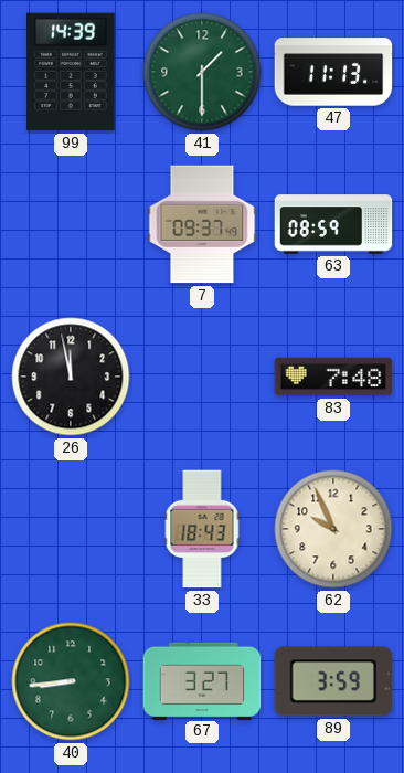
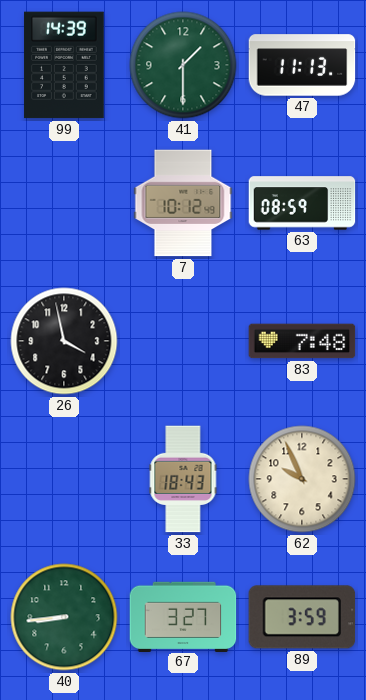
7: 09:37 -> 10:12
26: 11:58 -> 3:58
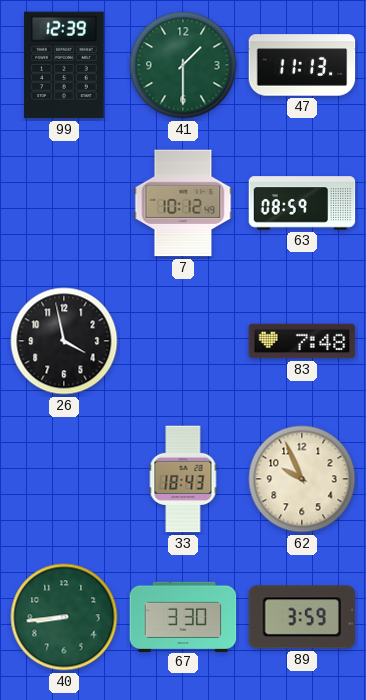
99: 14:39 -> 12:39
67: 3:27 -> 3:30
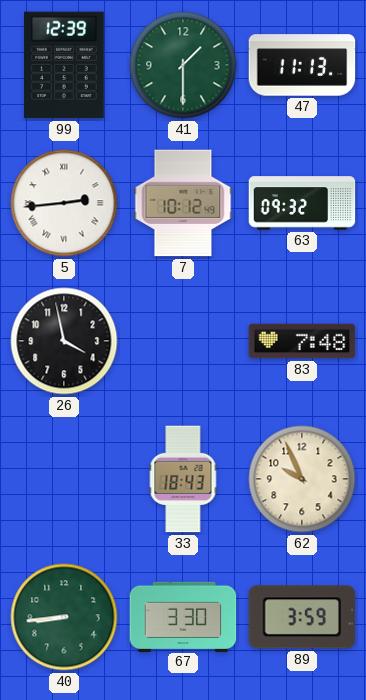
5: none -> 2:44
63: 08:59 -> 09:32
